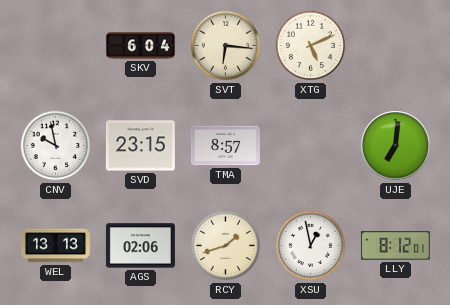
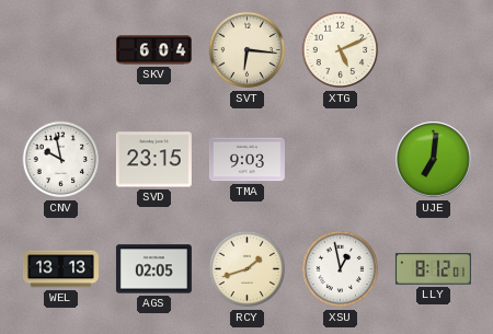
TMA: 8:57 -> 9:03
AGS: 02:06 -> 02:05
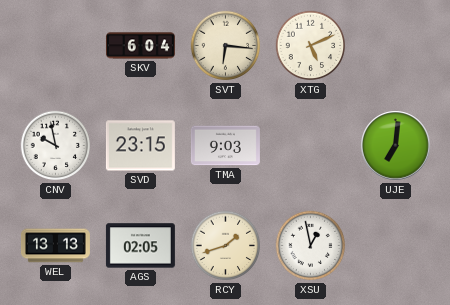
LLY: 8:12 -> none
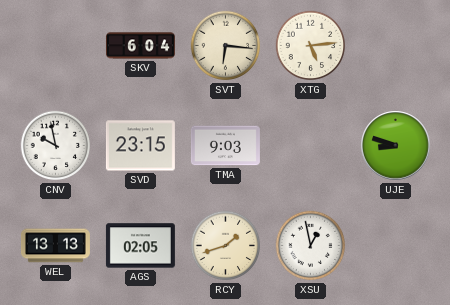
XTG: 5:11 -> 5:14
UJE: 7:01 -> 8:48
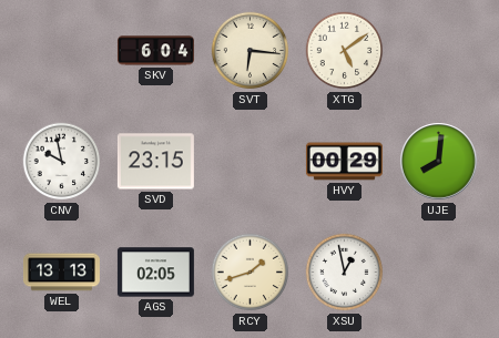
XTG: 5:14 -> 5:09
TMA: 9:03 -> none
HVY: none -> 00:29
UJE: 8:48 -> 8:01
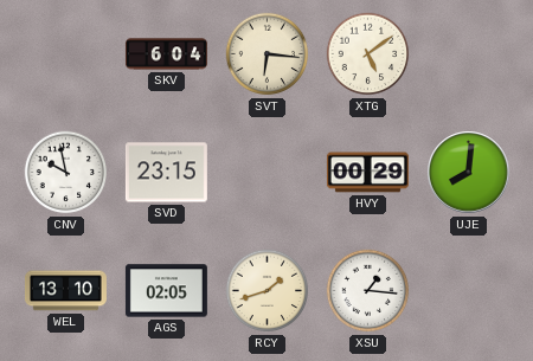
WEL: 13:13 -> 13:10
XSU: 12:58 -> 1:16
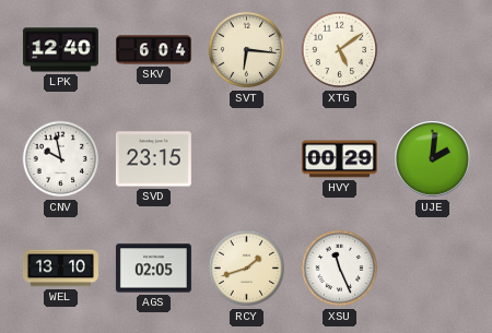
LPK: none -> 12:40
UJE: 8:01 -> 2:01
XSU: 1:16 -> 11:26
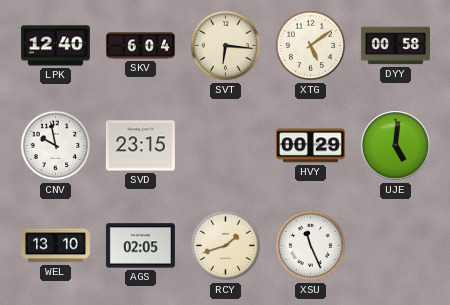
DYY: none -> 00:58
UJE: 2:01 -> 5:01
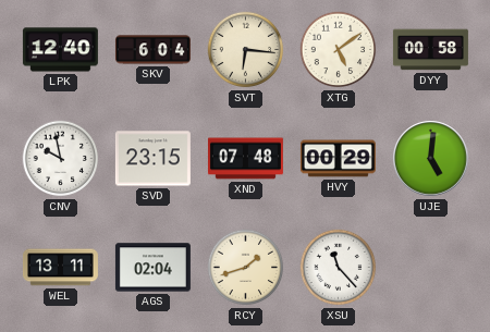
XND: none -> 07:48
WEL: 13:10 -> 13:11
AGS: 02:05 -> 02:04
XSU: 11:26 -> 11:23
